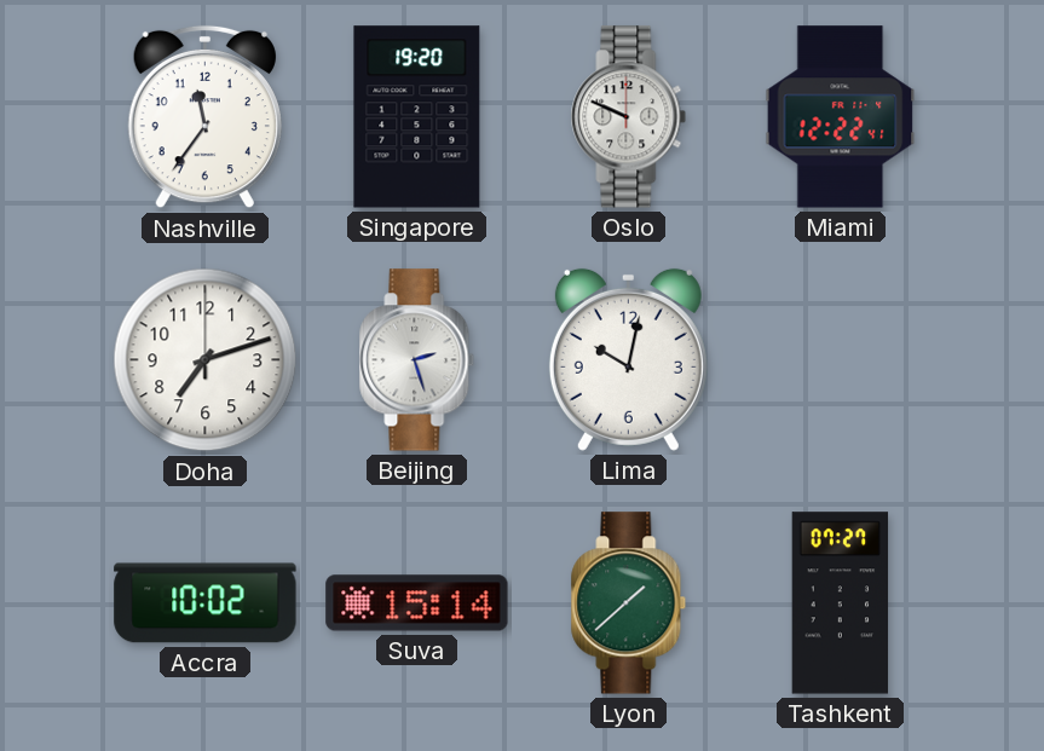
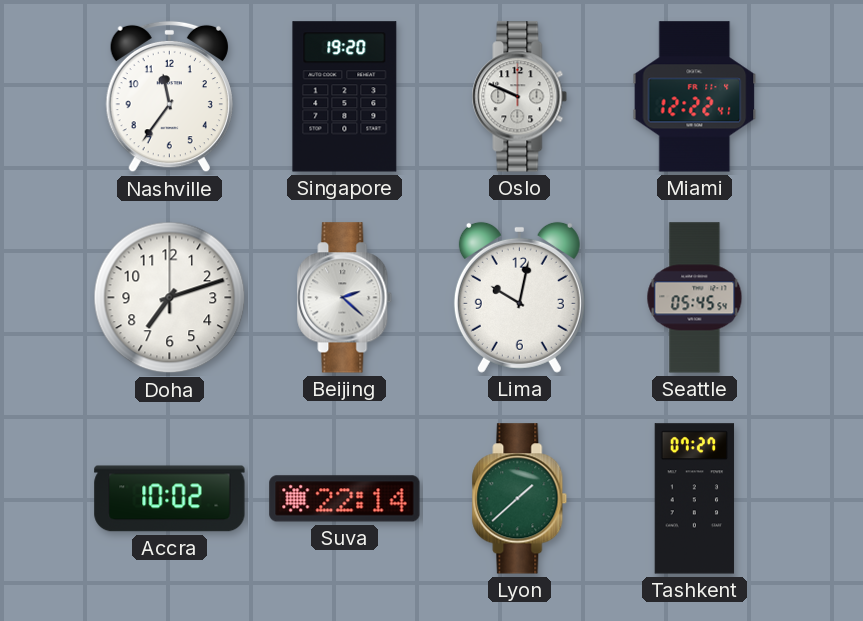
Beijing: 2:27 -> 2:22
Seattle: none -> 05:45
Suva: 15:14 -> 22:14
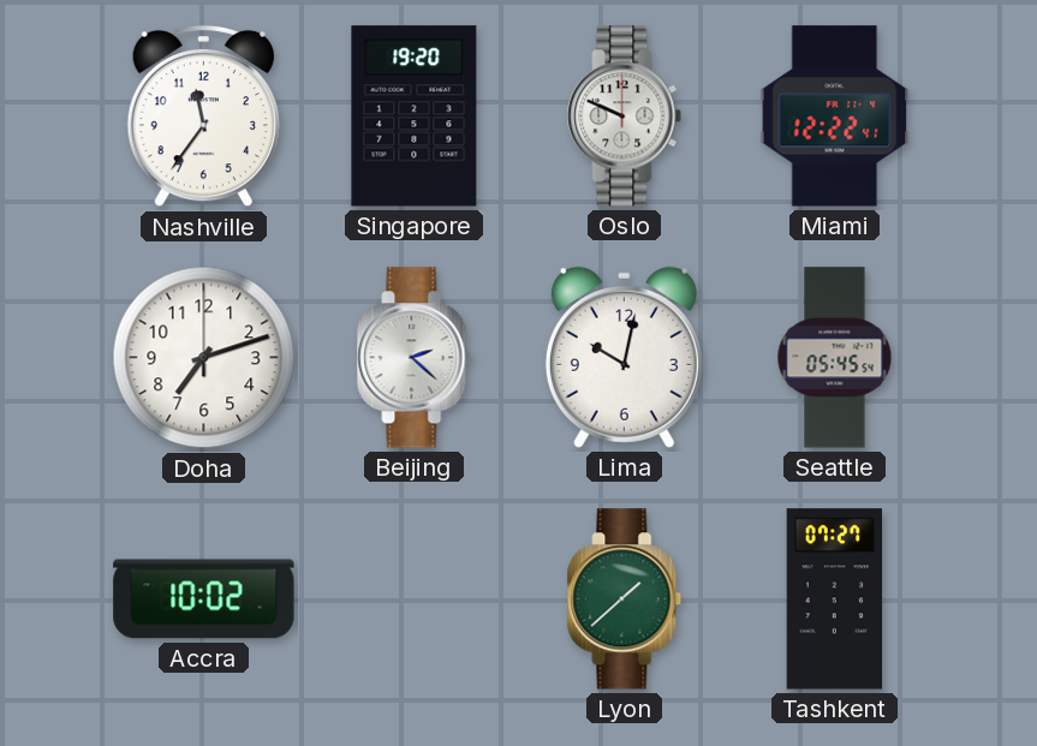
Suva: 22:14 -> none
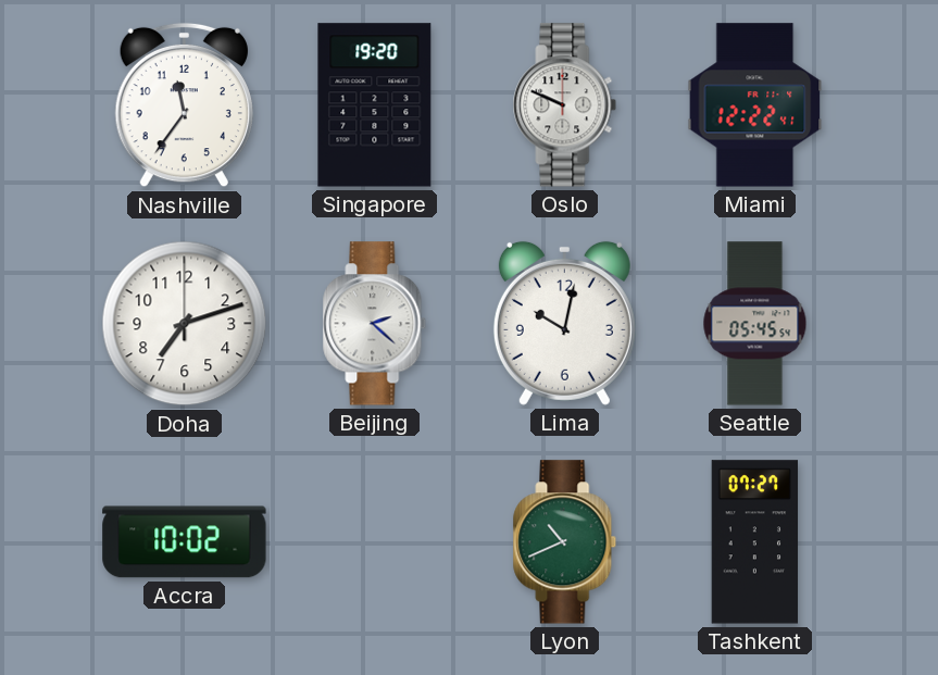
Lyon: 1:38 -> 10:41
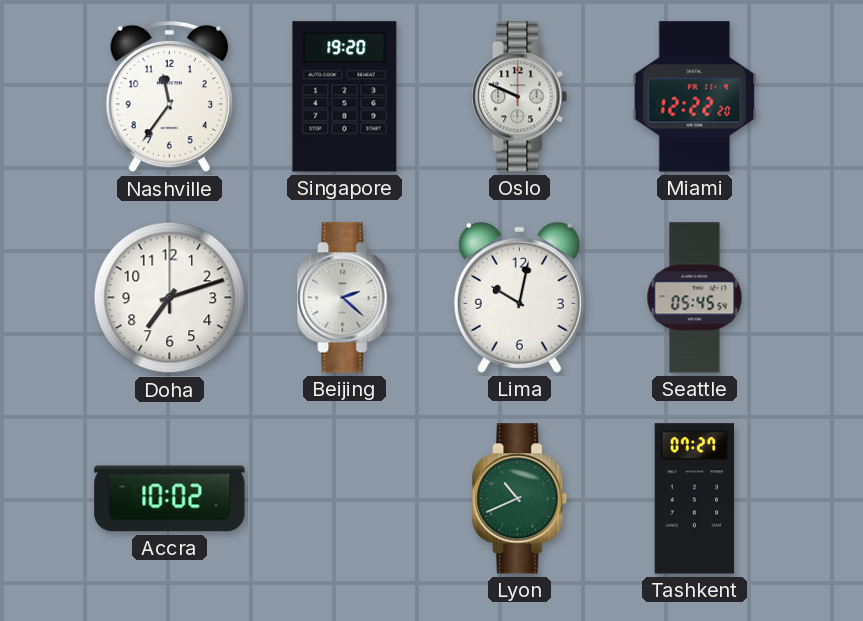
Miami: 12:22:41 -> 12:22:20
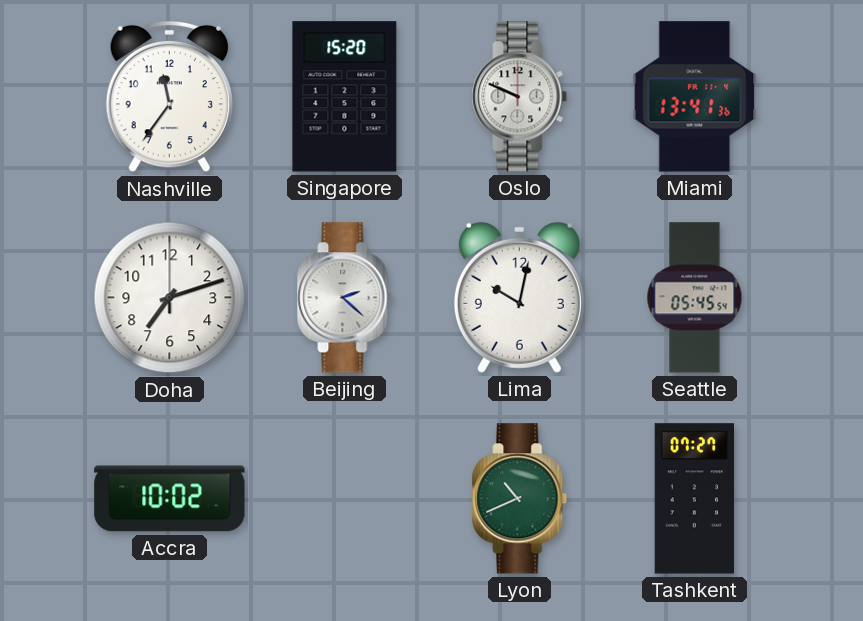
Singapore: 19:20 -> 15:20
Miami: 12:22 -> 13:41
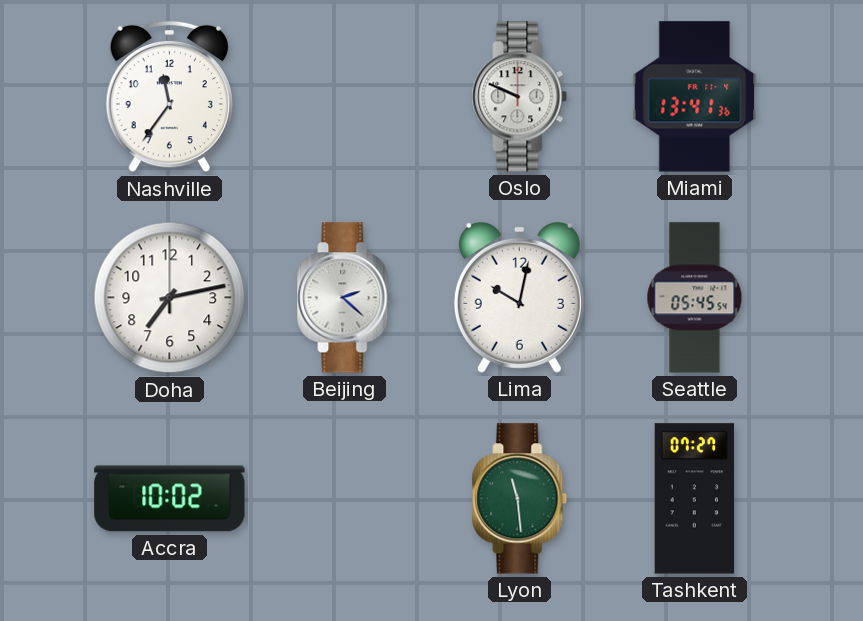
Singapore: 15:20 -> none
Doha: 7:12 -> 7:13
Lyon: 10:41 -> 11:29
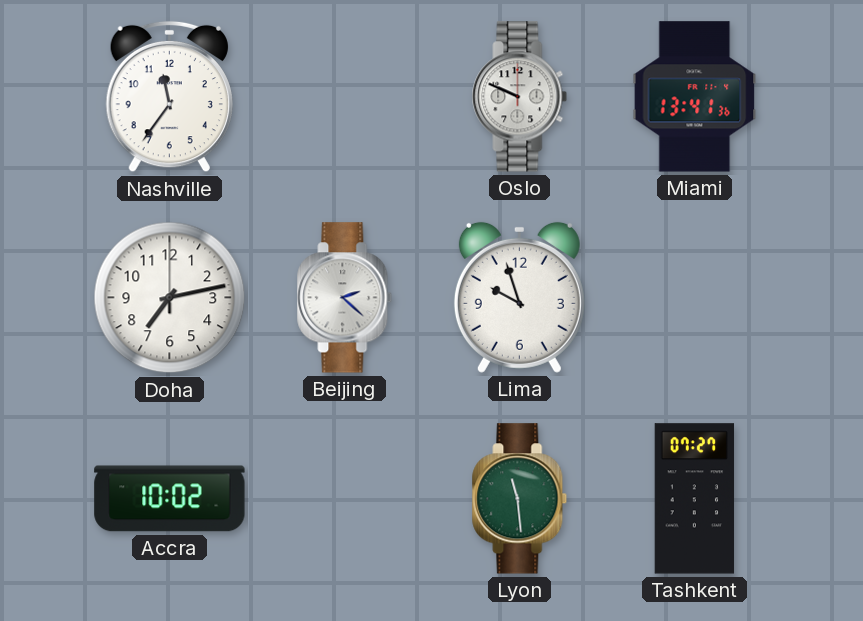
Lima: 10:02 -> 9:57
Seattle: 05:45 -> none
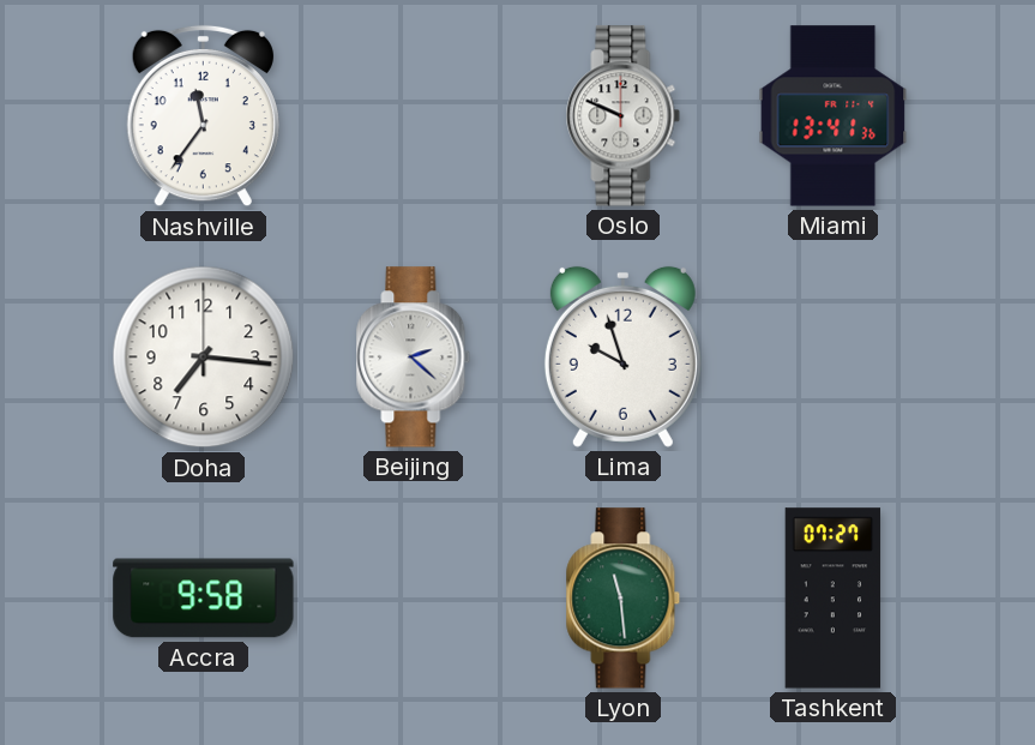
Doha: 7:13 -> 7:16
Accra: 10:02 -> 9:58
